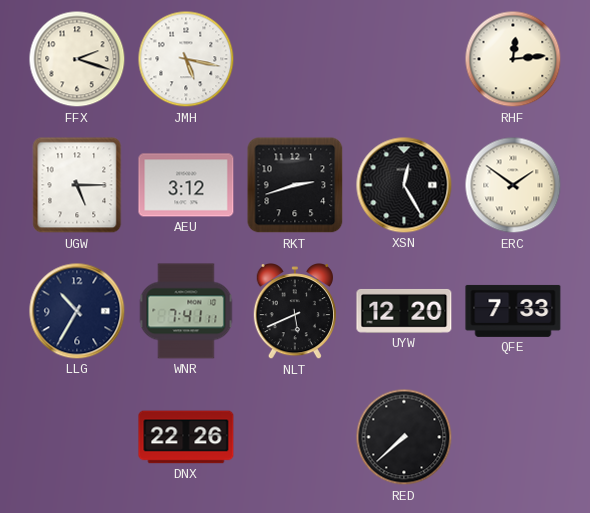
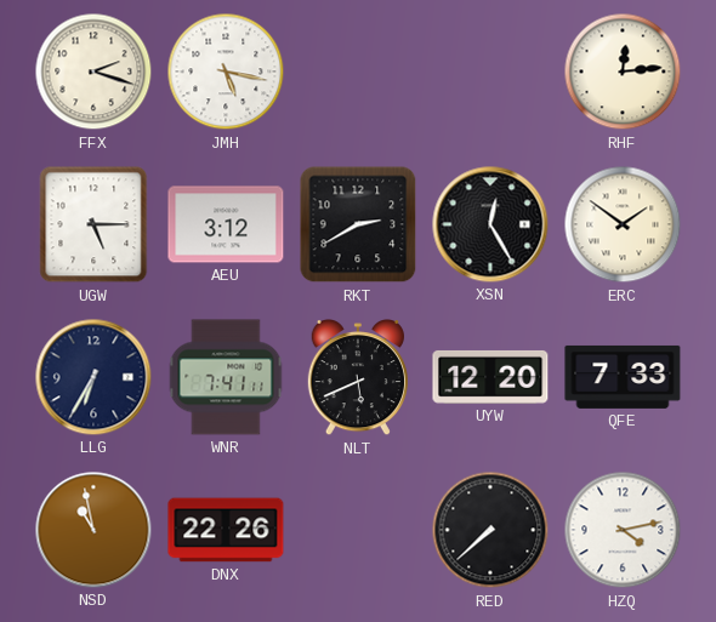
RKT: 2:42 -> 2:40
LLG: 10:35 -> 6:35
NSD: none -> 10:58
HZQ: none -> 4:13
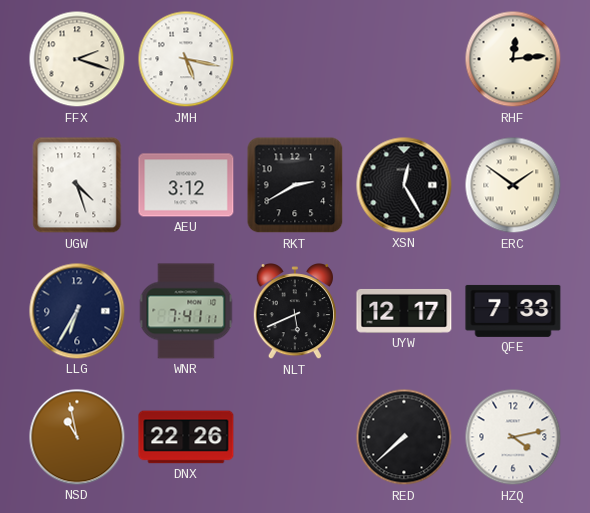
UGW: 5:15 -> 4:27
UYW: 12:20 -> 12:17
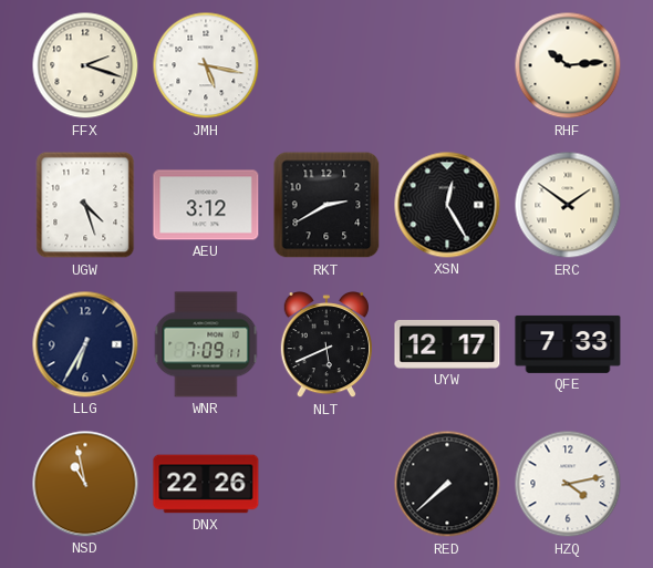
RHF: 12:14 -> 10:14
WNR: 7:41 -> 7:09
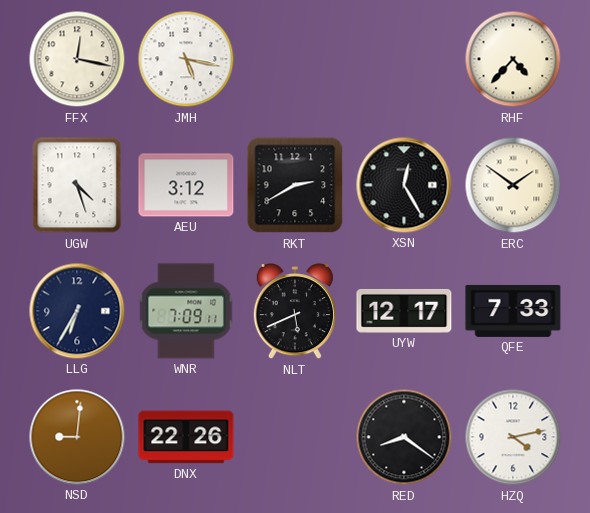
FFX: 2:18 -> 12:17
RHF: 10:14 -> 4:37
NSD: 10:58 -> 9:01
RED: 7:38 -> 8:21
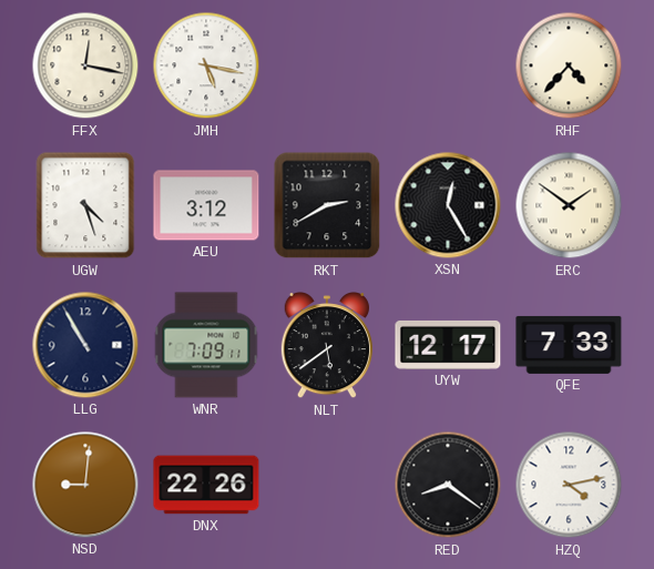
LLG: 6:35 -> 10:55
NLT: 5:41 -> 5:39
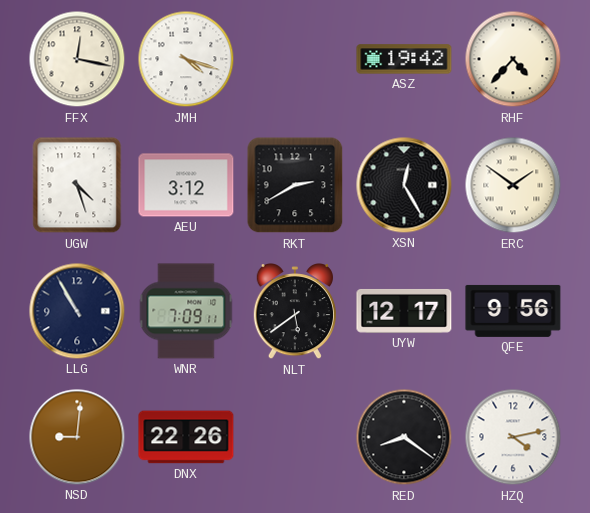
JMH: 5:17 -> 4:18
ASZ: none -> 19:42
QFE: 7:33 -> 9:56
